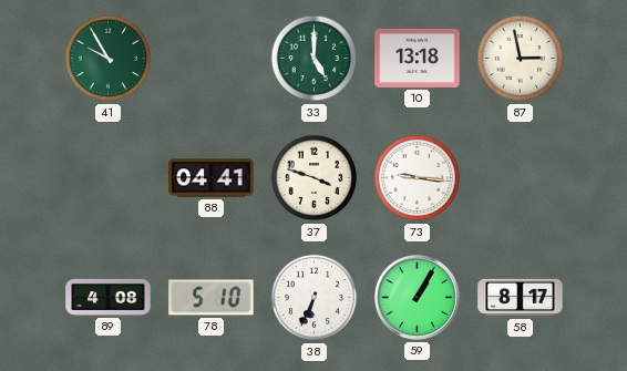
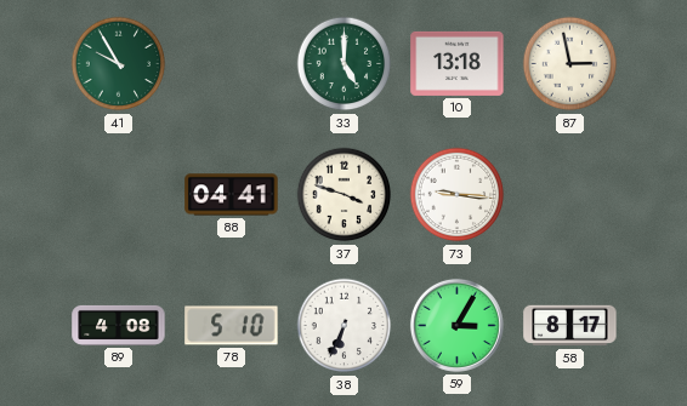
59: 1:05 -> 3:05
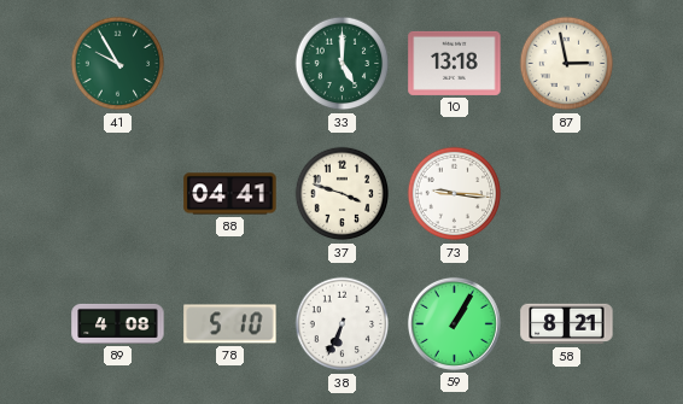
59: 3:05 -> 1:05
58: 8:17 -> 8:21
